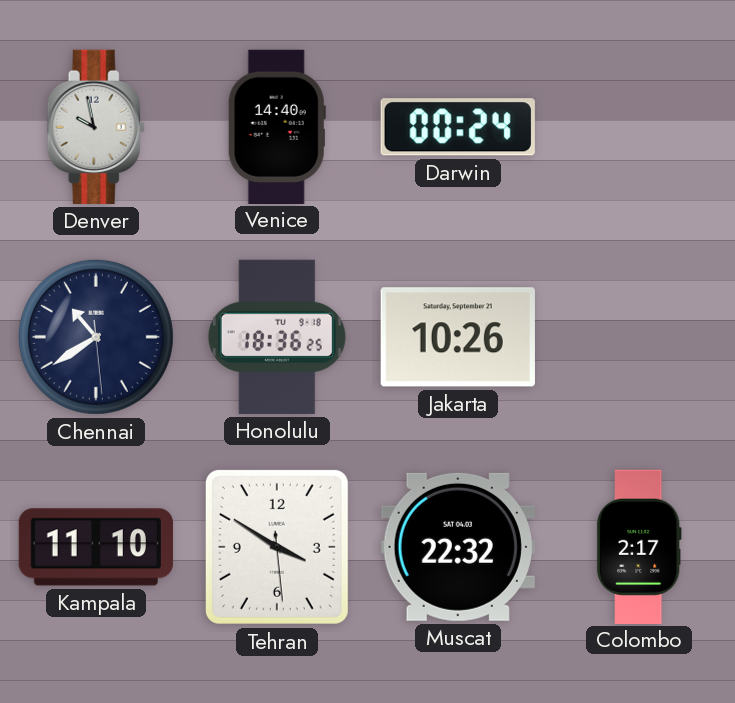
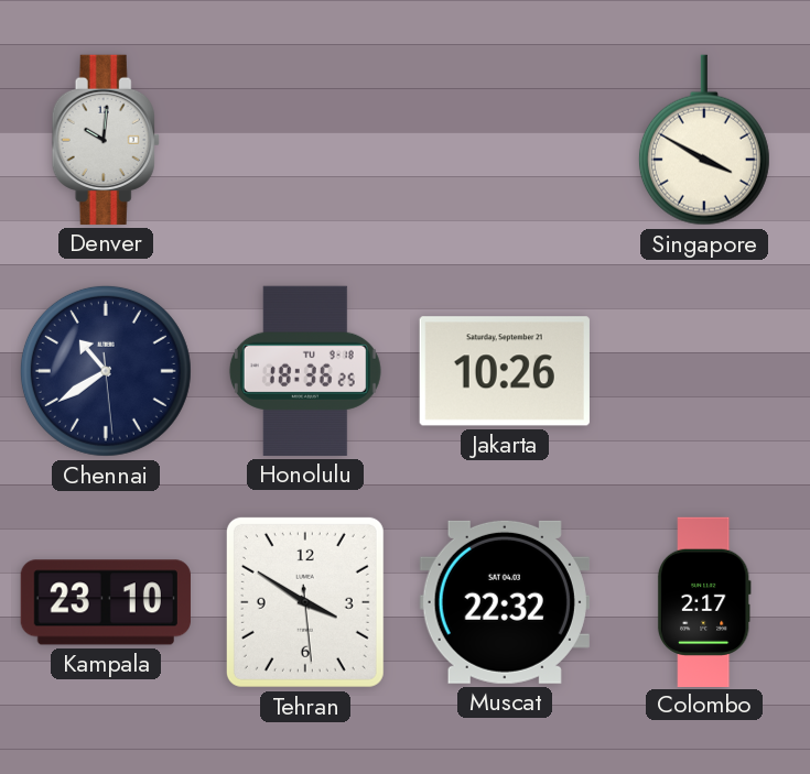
Denver: 9:58 -> 10:01
Venice: 14:40 -> none
Darwin: 00:24 -> none
Singapore: none -> 3:50
Kampala: 11:10 -> 23:10
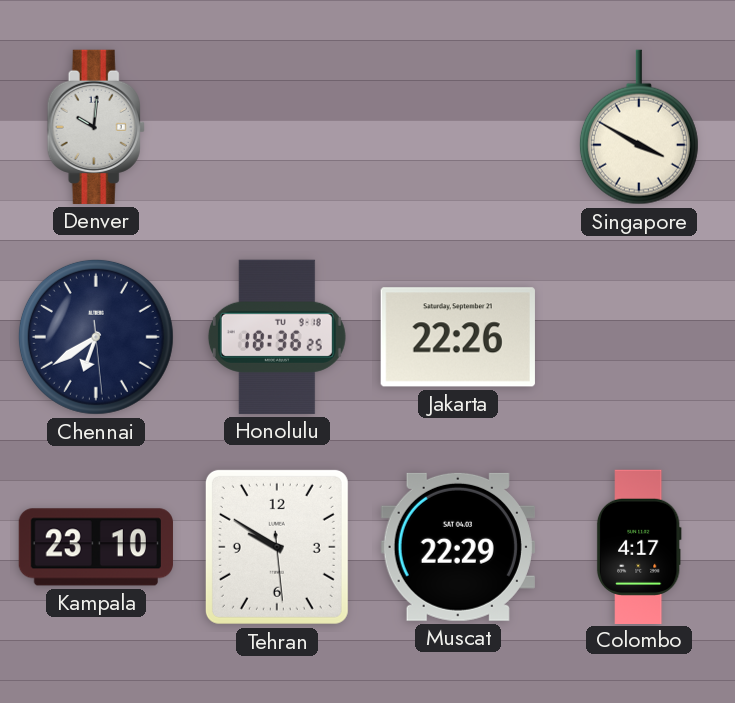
Chennai: 10:39 -> 6:39
Jakarta: 10:26 -> 22:26
Tehran: 3:50 -> 9:50
Muscat: 22:32 -> 22:29
Colombo: 2:17 -> 4:17
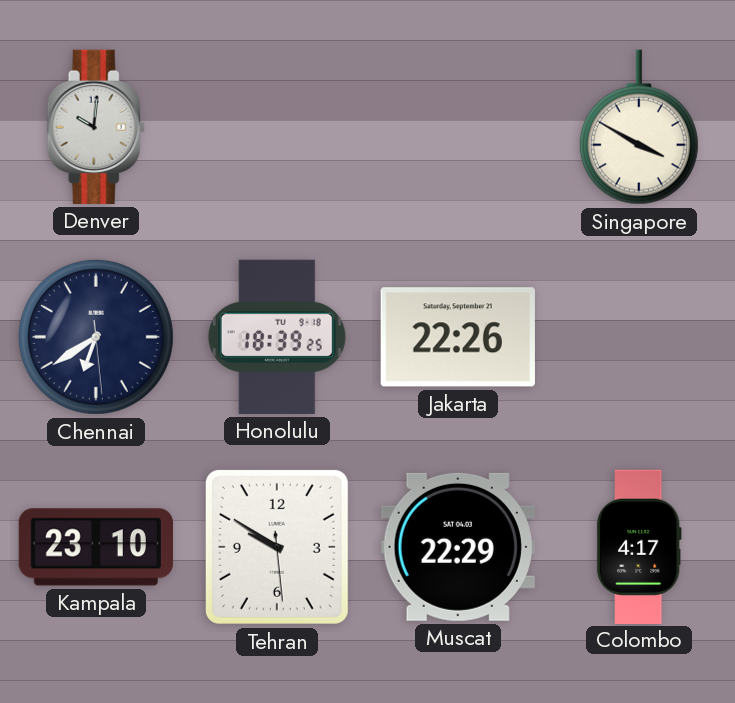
Honolulu: 18:36 -> 18:39
